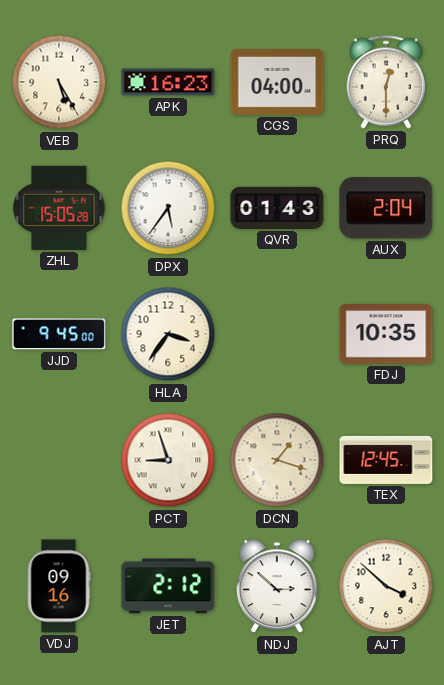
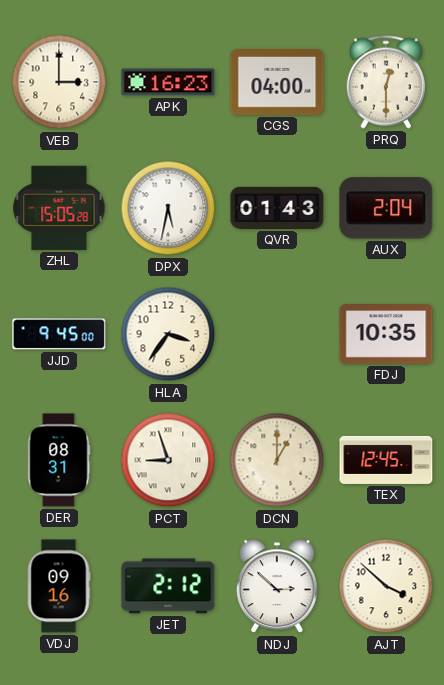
VEB: 5:25 -> 3:00
DPX: 5:36 -> 5:32
DER: none -> 08:31
DCN: 1:18 -> 1:00
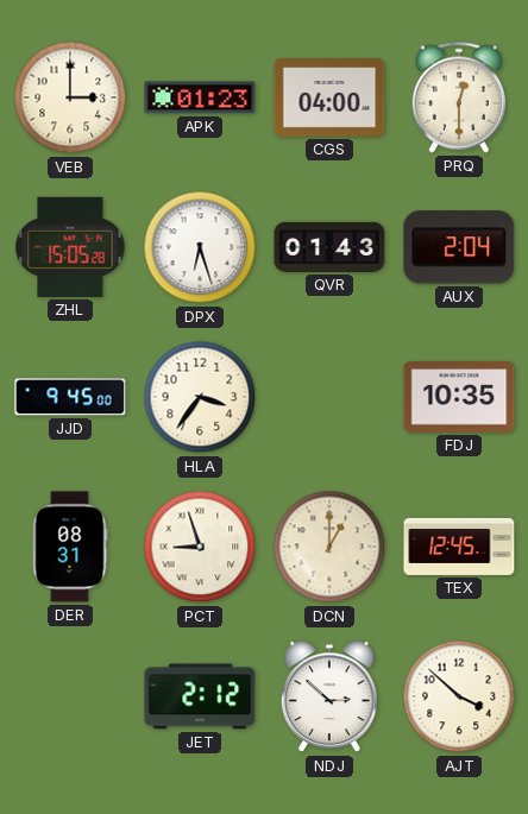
APK: 16:23 -> 01:23
DPX: 5:32 -> 6:27
VDJ: 09:16 -> none
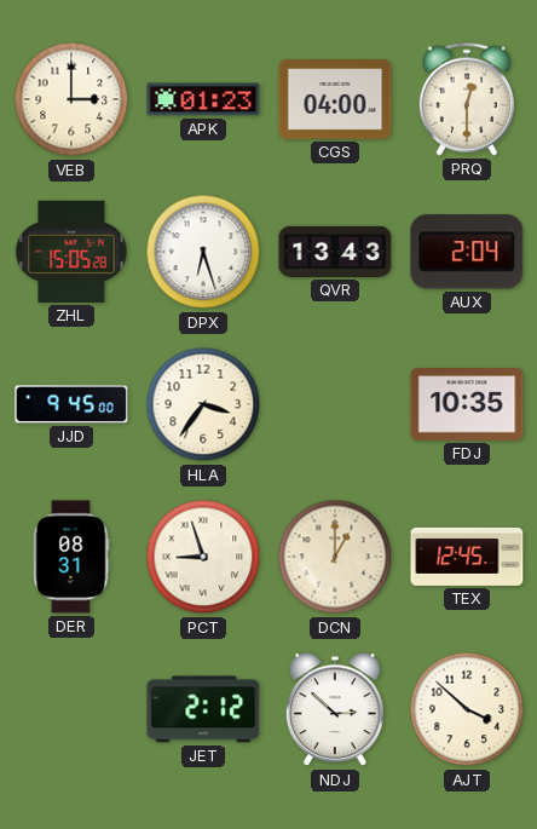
QVR: 01:43 -> 13:43
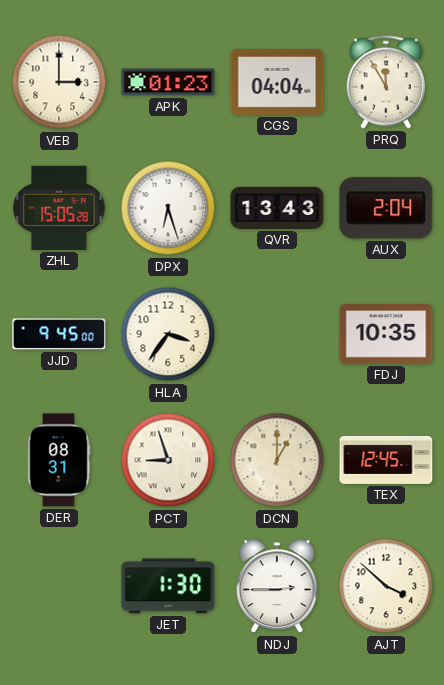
CGS: 04:00 -> 04:04
PRQ: 12:30 -> 11:55
JET: 2:12 -> 1:30
NDJ: 2:52 -> 2:45
